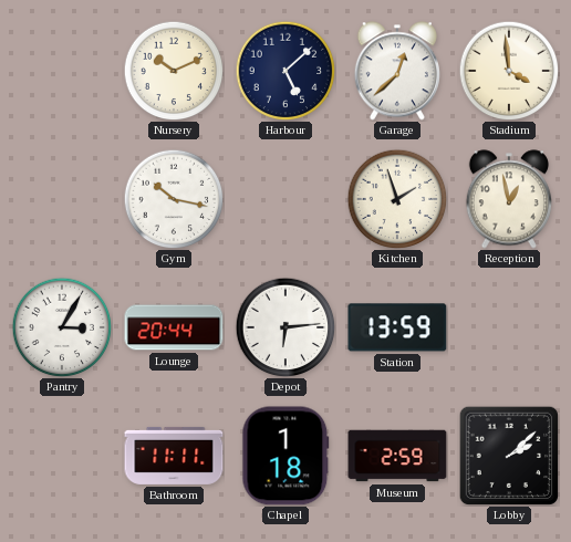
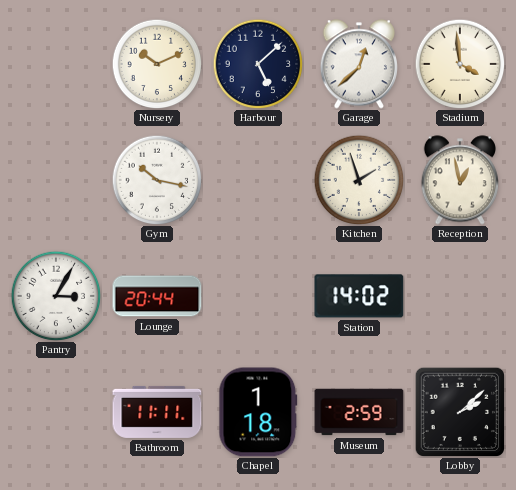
Depot: 6:14 -> none
Station: 13:59 -> 14:02
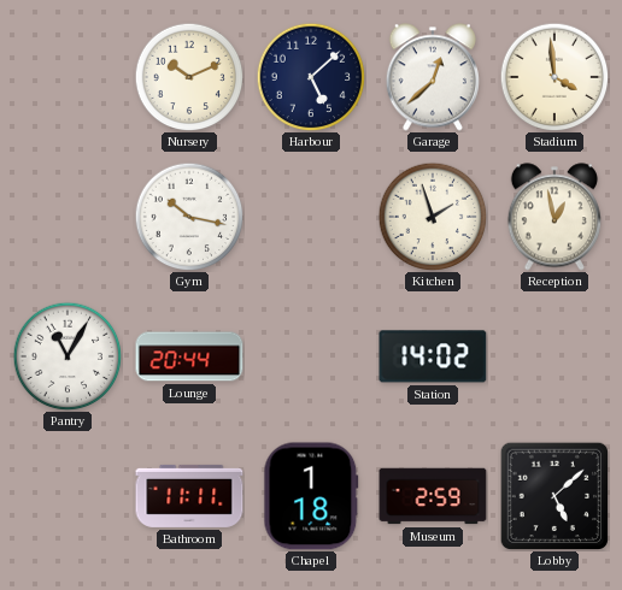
Pantry: 3:05 -> 11:05
Lobby: 2:08 -> 5:08
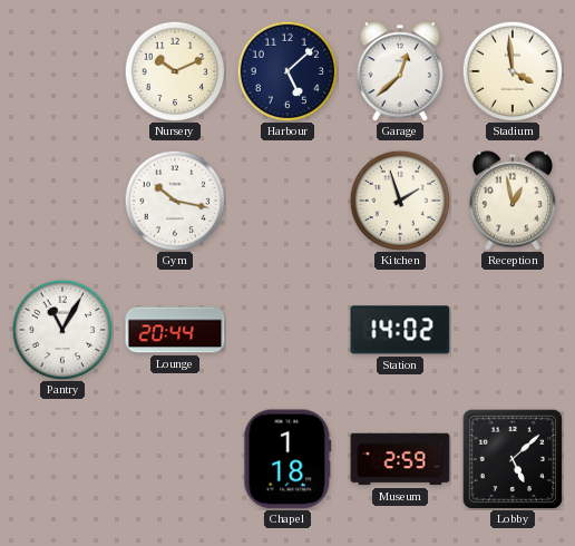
Bathroom: 11:11 -> none
